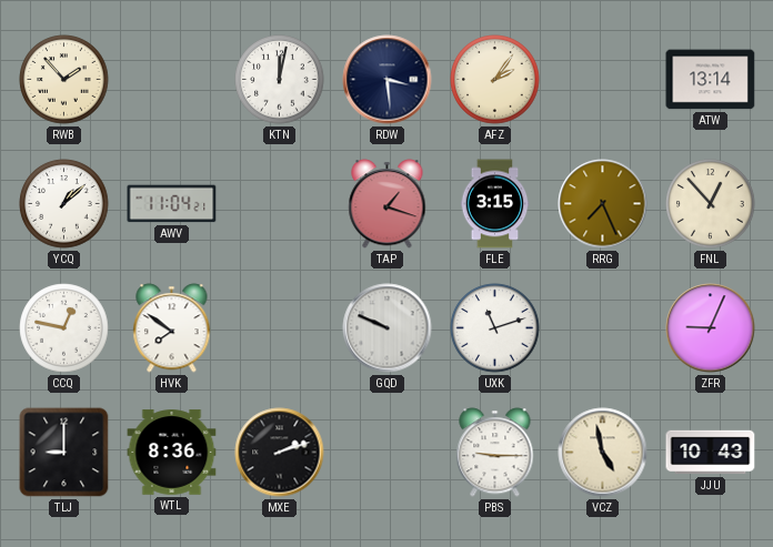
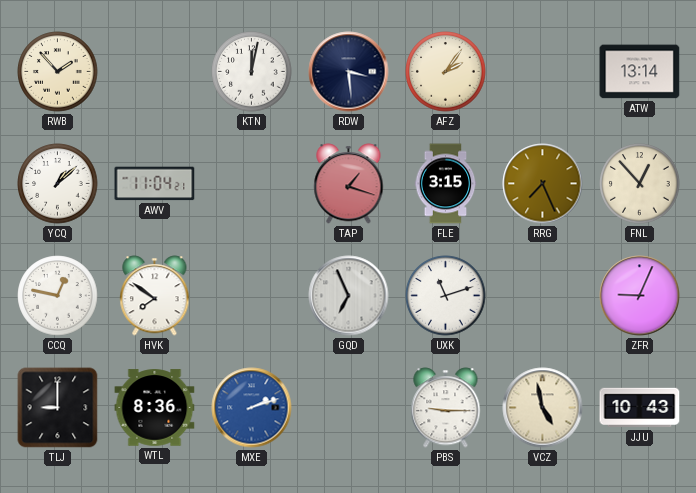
GQD: 9:49 -> 6:56
MXE dial: black -> blue
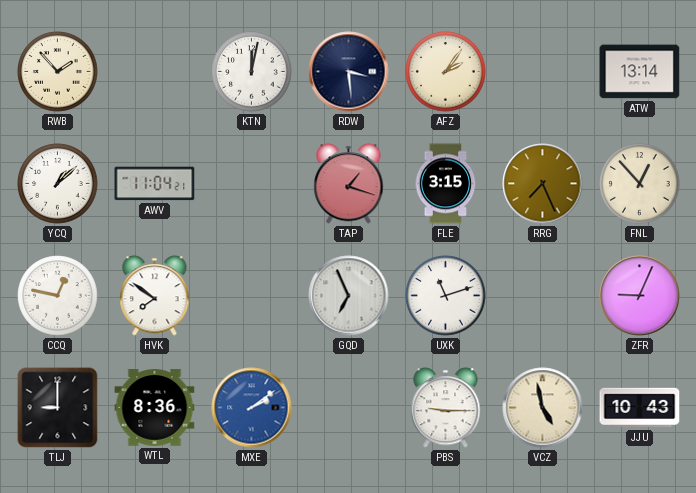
MXE: 2:12 -> 2:09
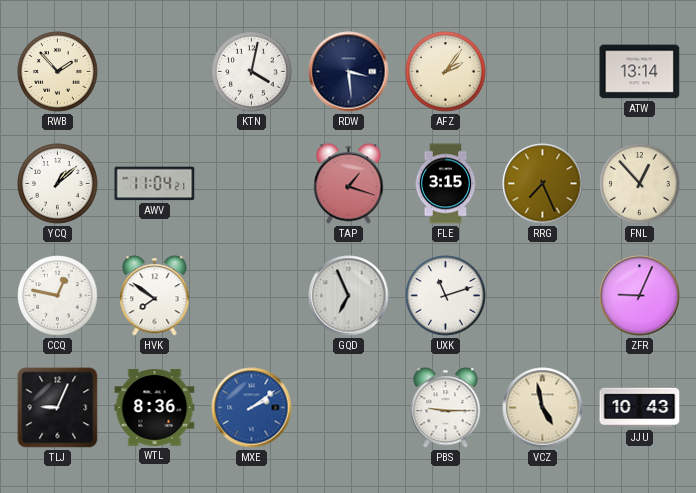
KTN: 12:02 -> 4:02
TLJ: 9:00 -> 9:04
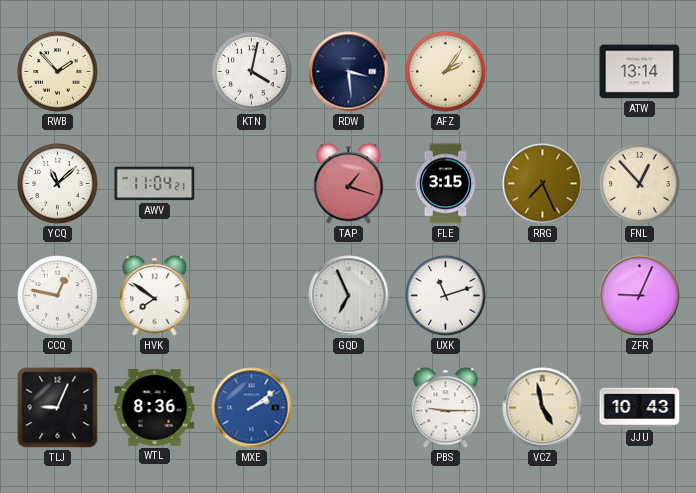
YCQ: 1:08 -> 11:08
